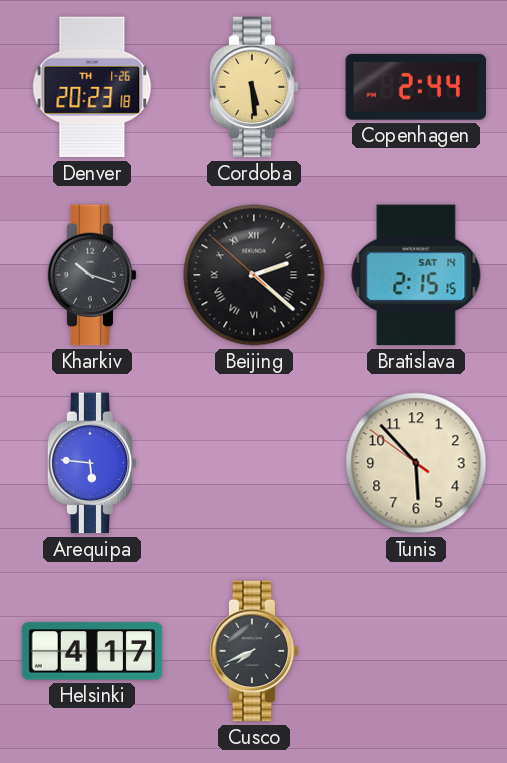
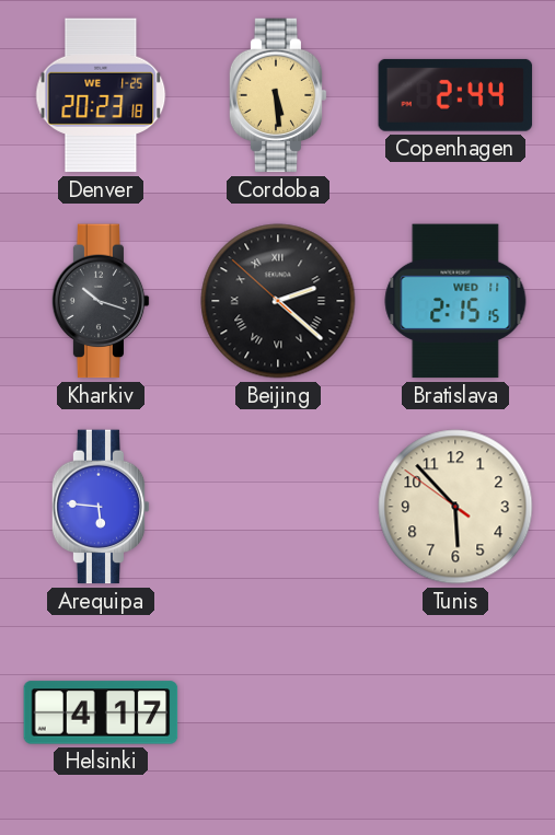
Denver date: TH 1-26 -> WE 1-25
Bratislava date: SAT 14 -> WED 11
Cusco: 7:41 -> none
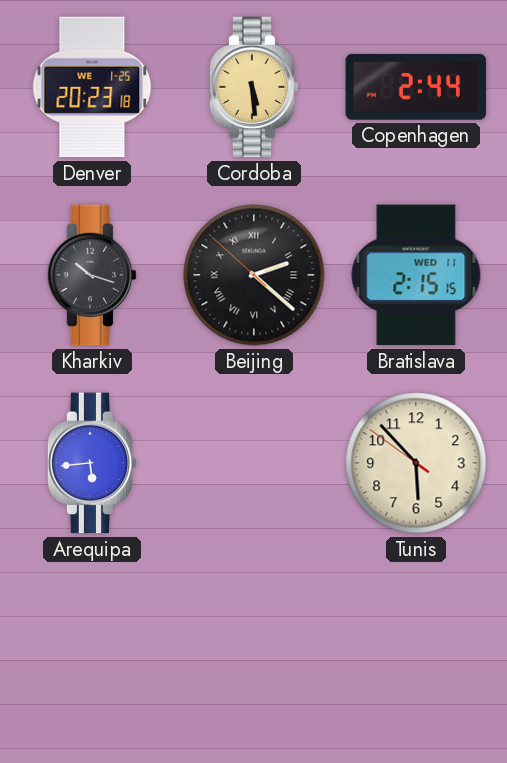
Arequipa: 5:46 -> 5:44
Helsinki: 4:17 -> none
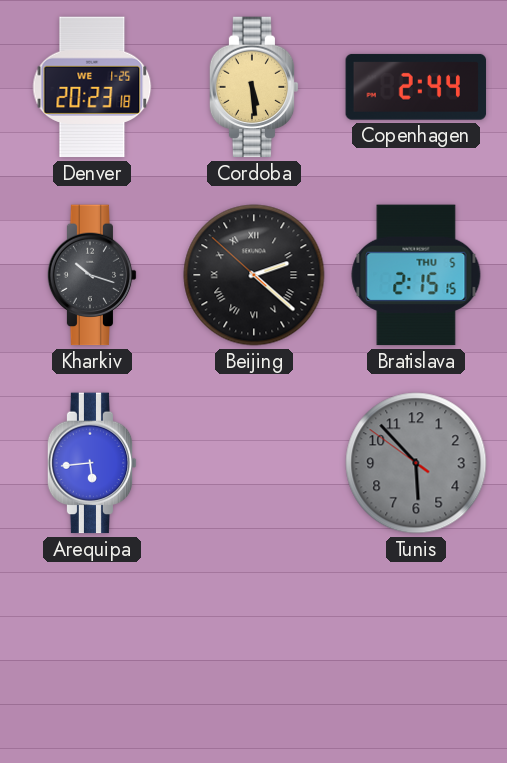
Bratislava date: WED 11 -> THU 5
Tunis dial: cream -> grey
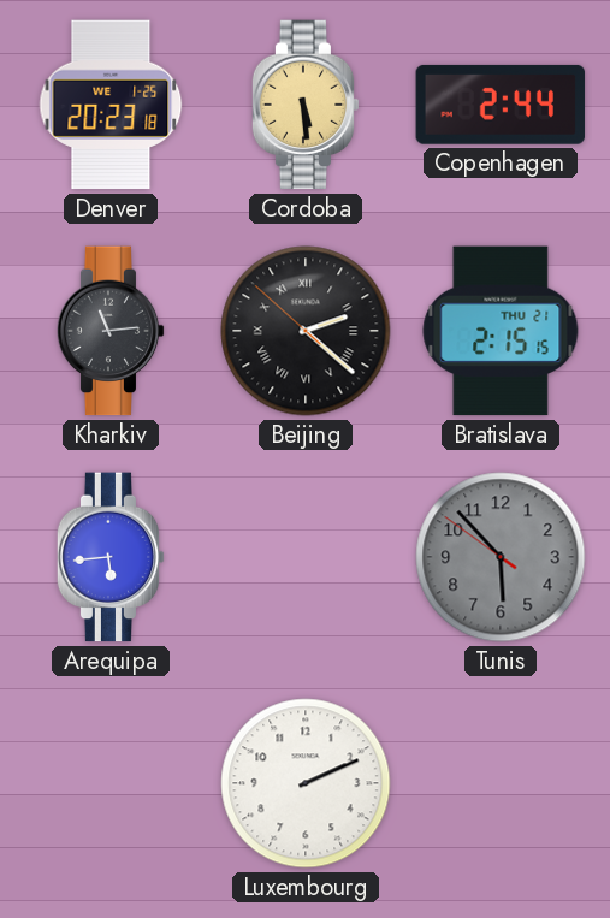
Kharkiv: 10:18 -> 11:14
Bratislava date: THU 5 -> THU 21
Luxembourg: none -> 2:11
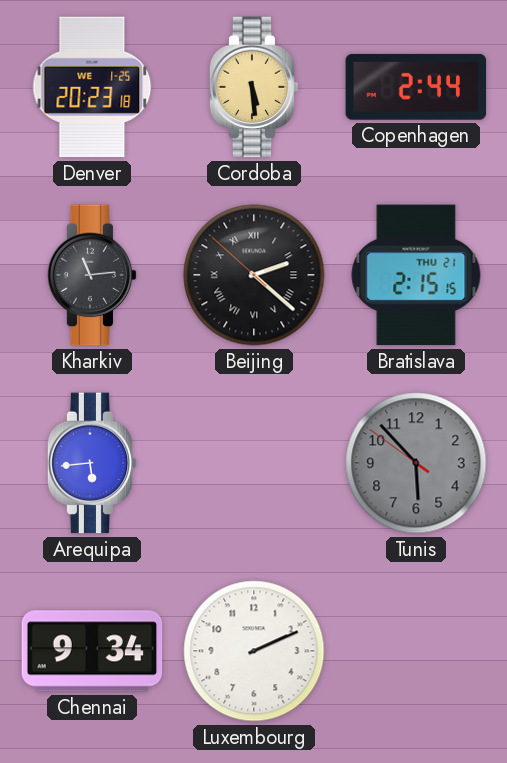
Chennai: none -> 9:34
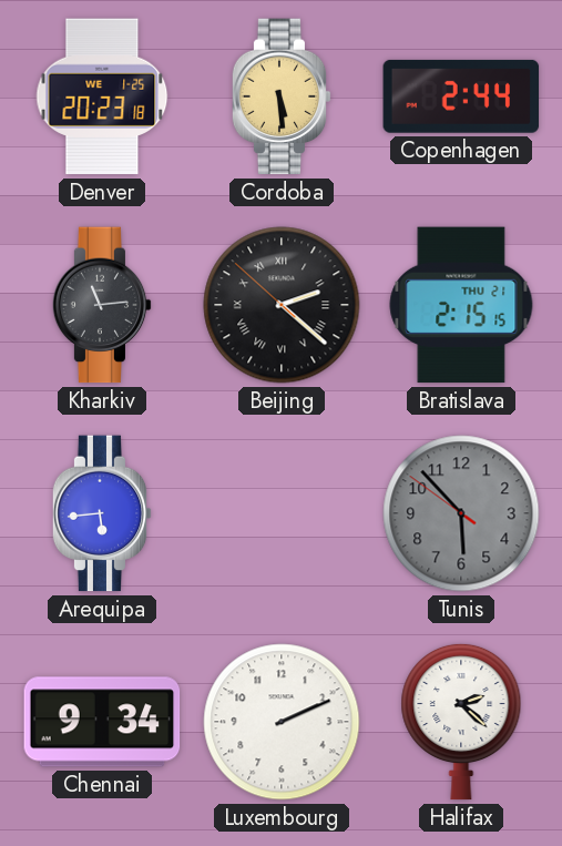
Halifax: none -> 2:22
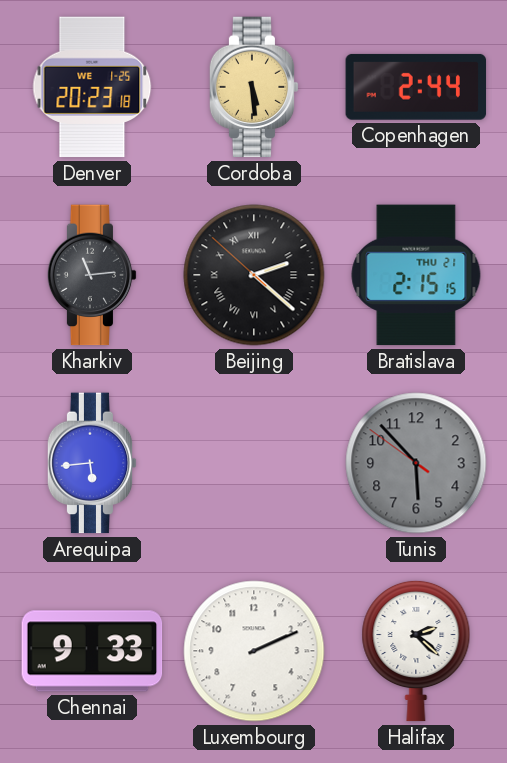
Chennai: 9:34 -> 9:33
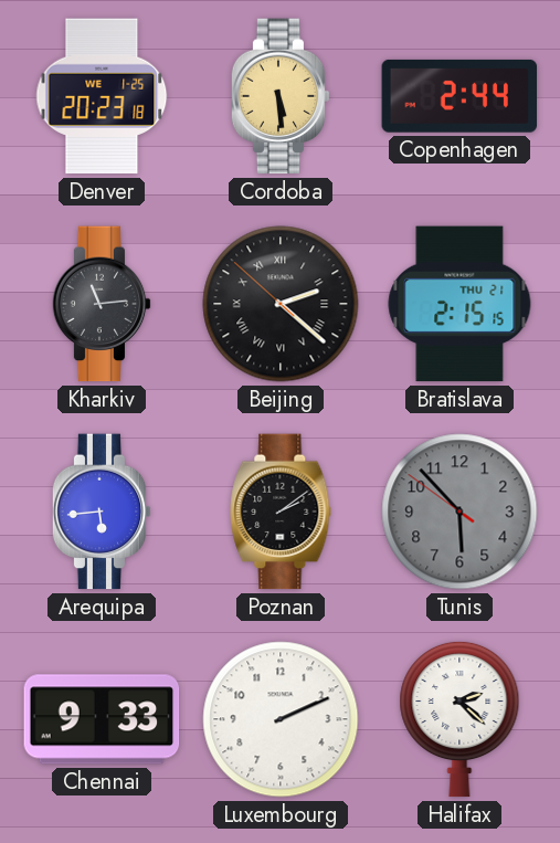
Poznan: none -> 2:09
